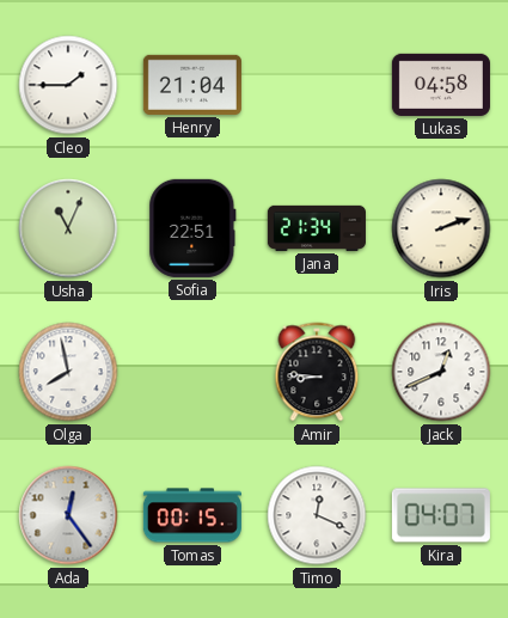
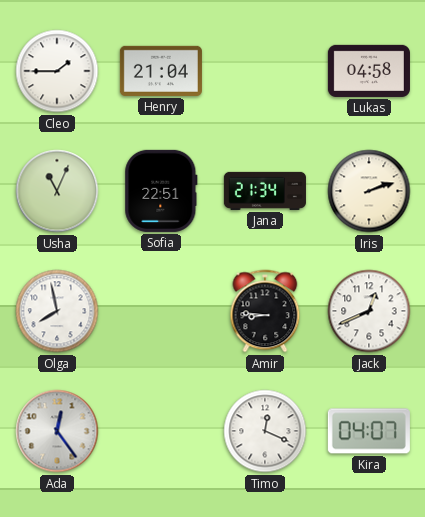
Tomas: 00:15 -> none
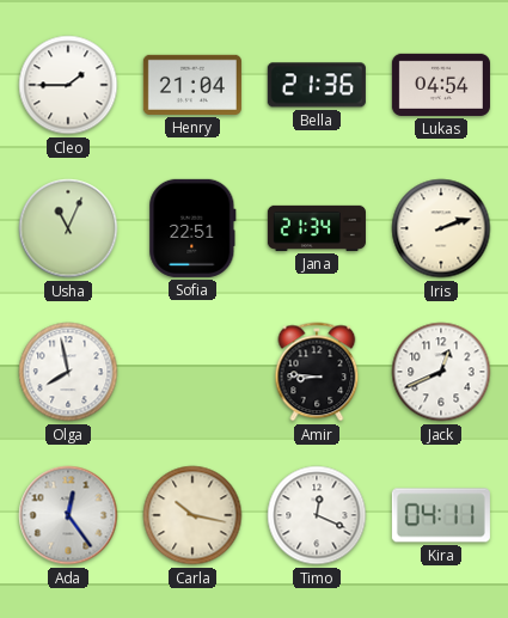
Bella: none -> 21:36
Lukas: 04:58 -> 04:54
Carla: none -> 10:17
Kira: 04:07 -> 04:11
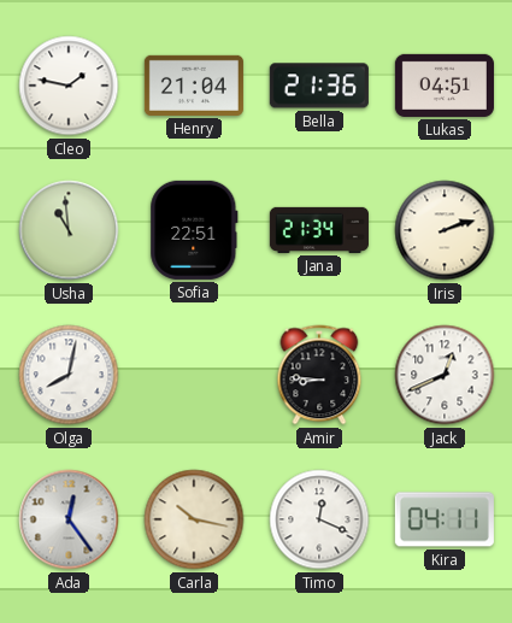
Cleo: 1:45 -> 1:47
Lukas: 04:54 -> 04:51
Usha: 11:04 -> 10:59
Olga: 7:58 -> 8:02
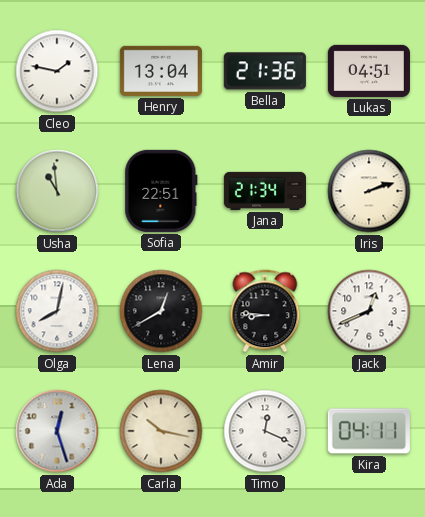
Henry: 21:04 -> 13:04
Lena: none -> 12:40
Ada: 12:24 -> 12:27
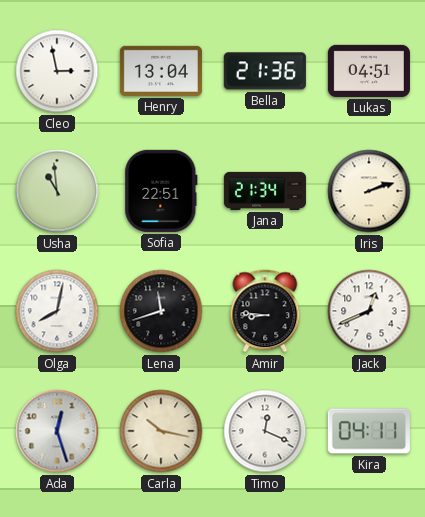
Cleo: 1:47 -> 2:58
Lena: 12:40 -> 11:42
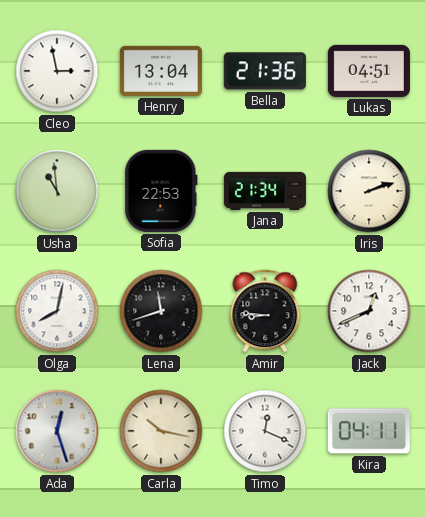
Sofia: 22:51 -> 22:53
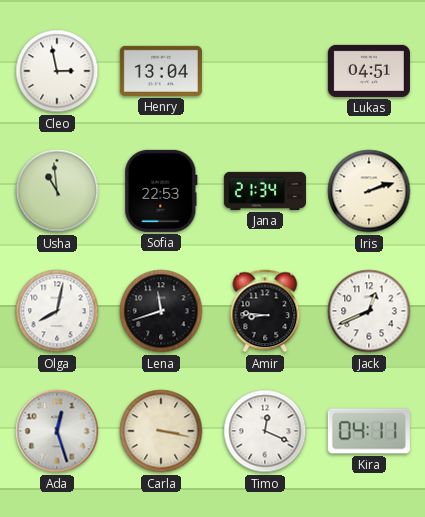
Bella: 21:36 -> none
Carla: 10:17 -> 3:17
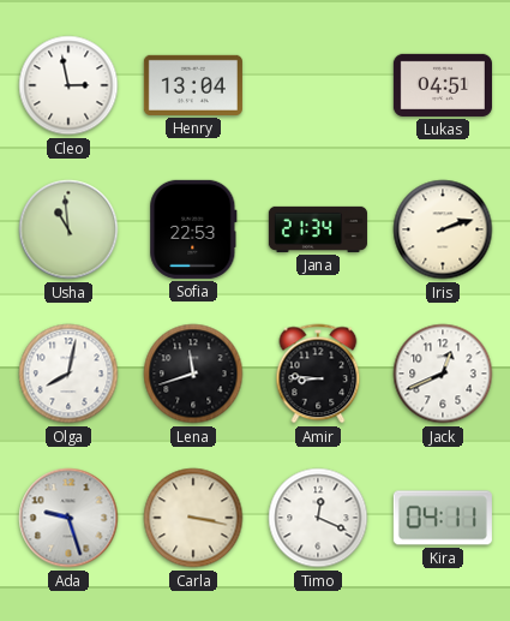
Ada: 12:27 -> 9:27
